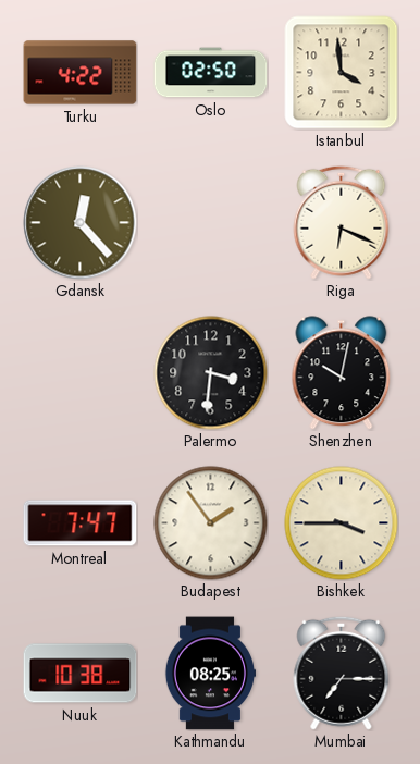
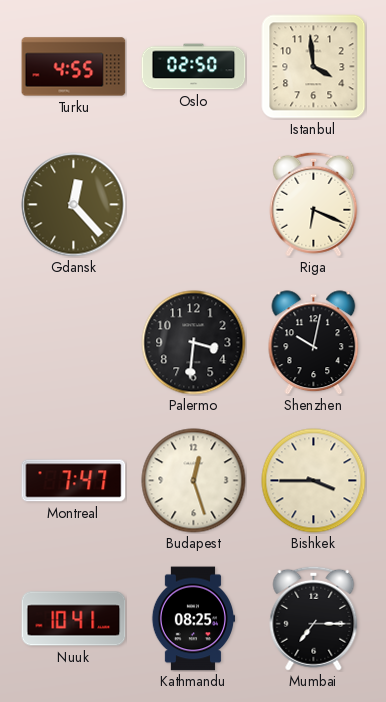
Turku: 4:22 -> 4:55
Budapest: 1:54 -> 12:27
Nuuk: 10:38 -> 10:41
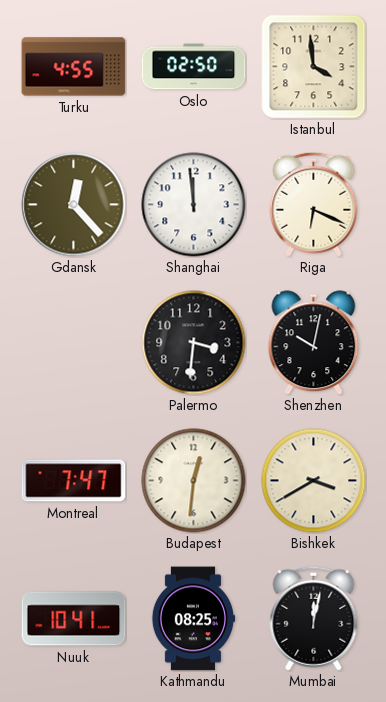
Shanghai: none -> 11:59
Budapest: 12:27 -> 12:31
Bishkek: 3:45 -> 3:40
Mumbai: 7:15 -> 12:02
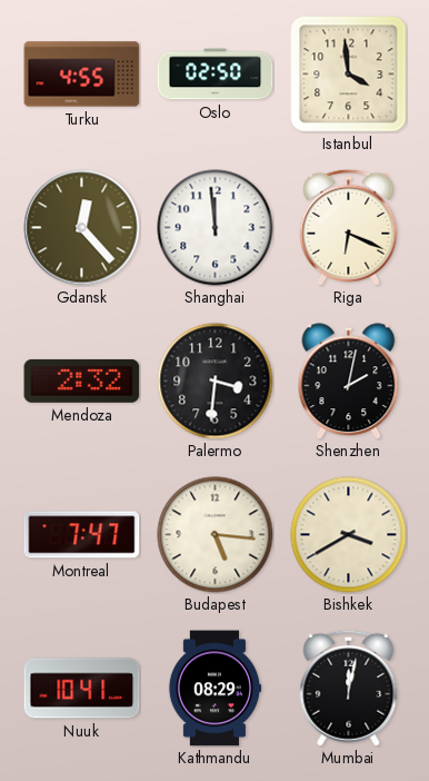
Mendoza: none -> 2:32
Shenzhen: 10:02 -> 2:02
Budapest: 12:31 -> 5:16
Kathmandu: 08:25 -> 08:29
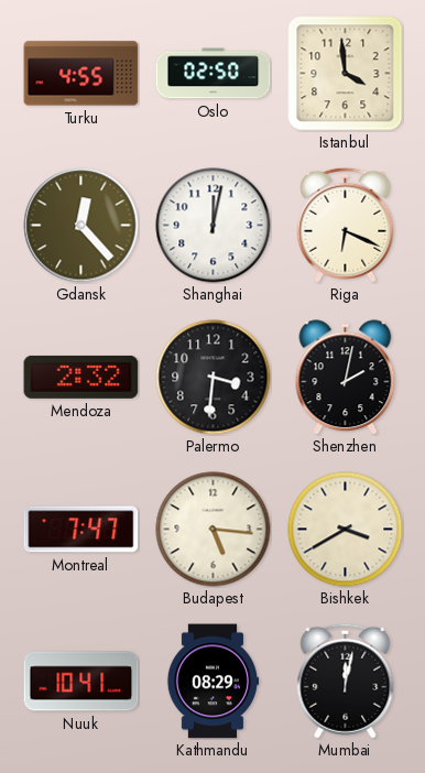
Shanghai: 11:59 -> 12:02
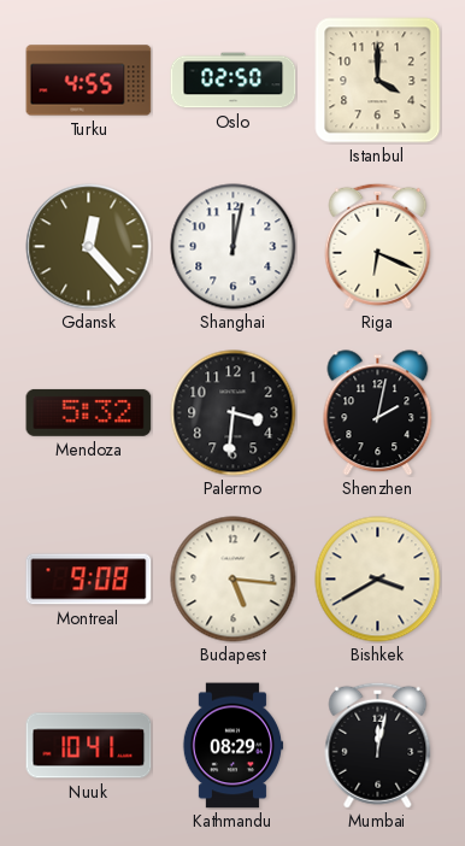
Istanbul: 3:59 -> 4:00
Mendoza: 2:32 -> 5:32
Montreal: 7:47 -> 9:08
